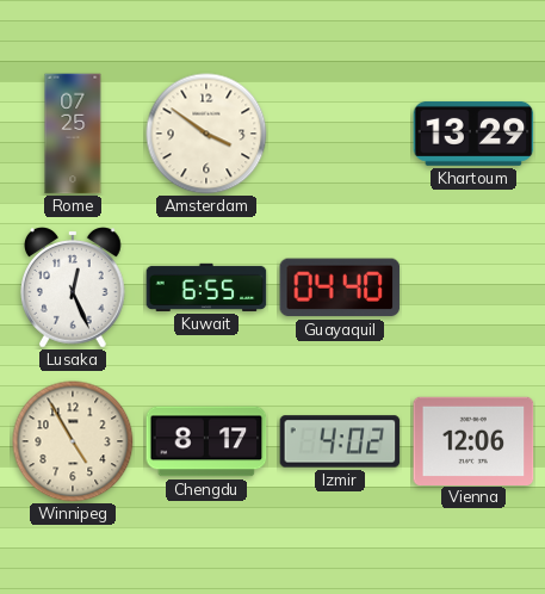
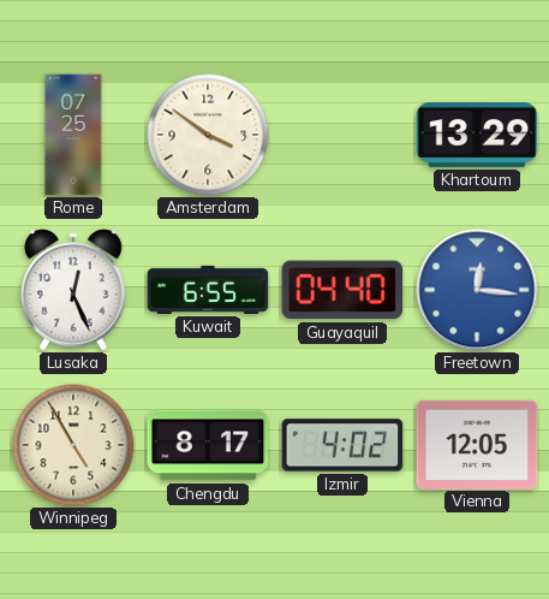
Freetown: none -> 12:16
Vienna: 12:06 -> 12:05
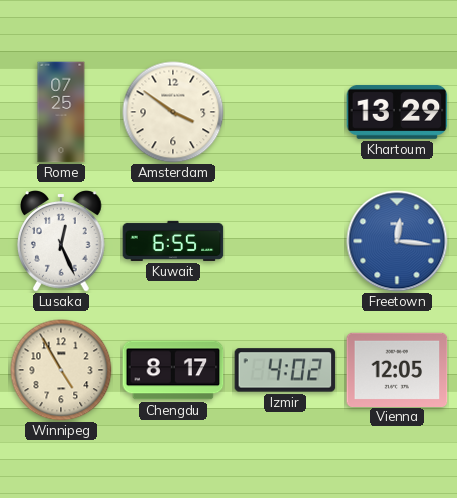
Guayaquil: 04:40 -> none
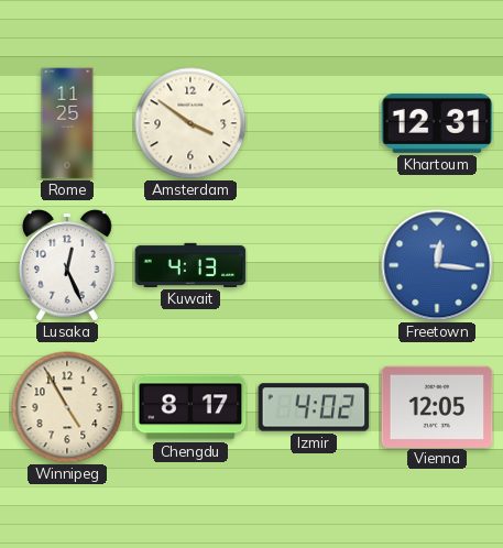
Rome: 07:25 -> 11:25
Khartoum: 13:29 -> 12:31
Kuwait: 6:55 -> 4:13
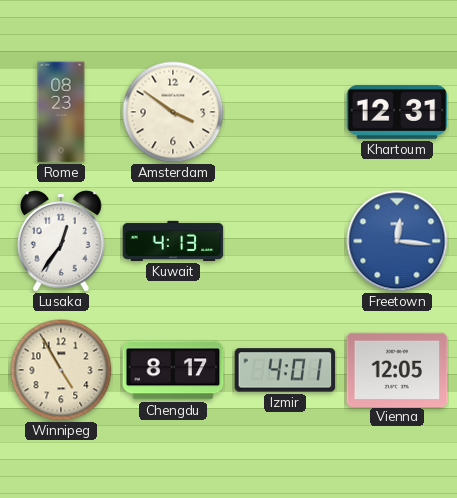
Rome: 11:25 -> 08:23
Lusaka: 12:26 -> 12:36
Izmir: 4:02 -> 4:01
